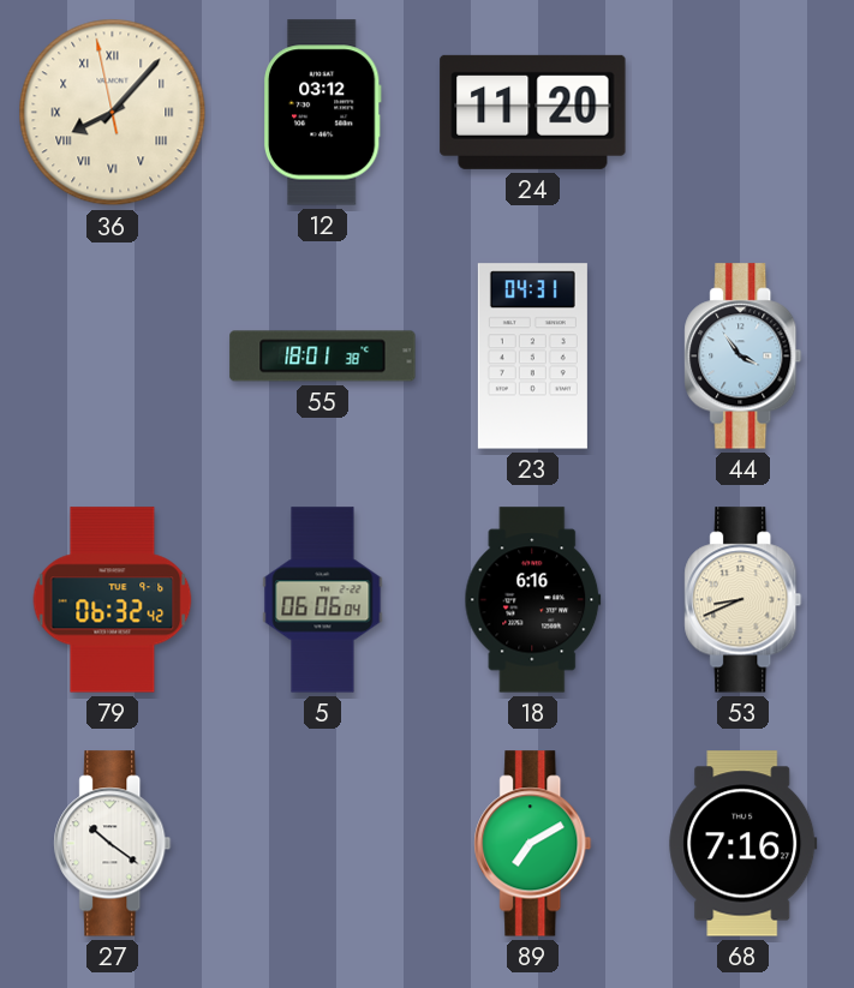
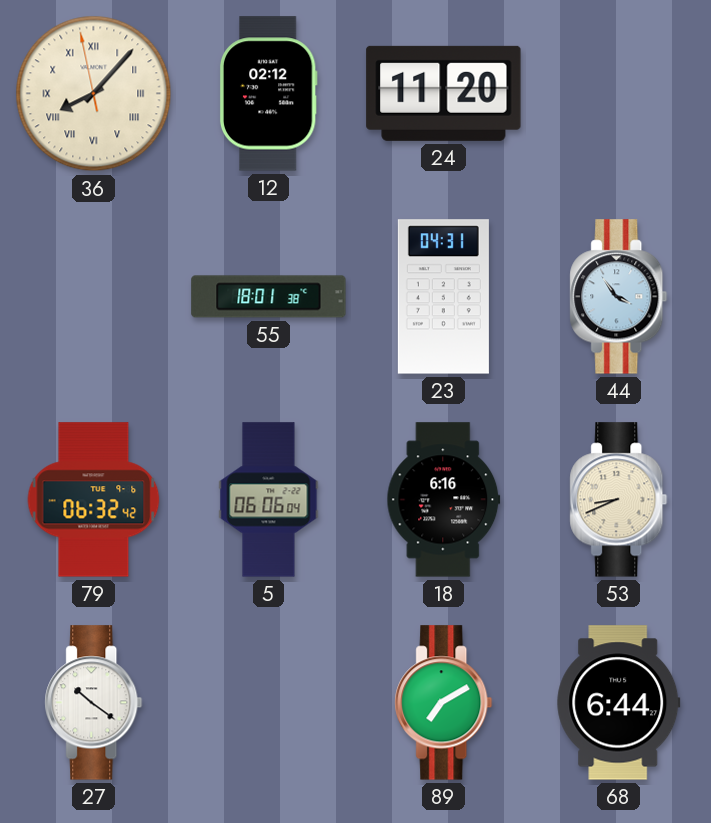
12: 03:12 -> 02:12
68: 7:16 -> 6:44
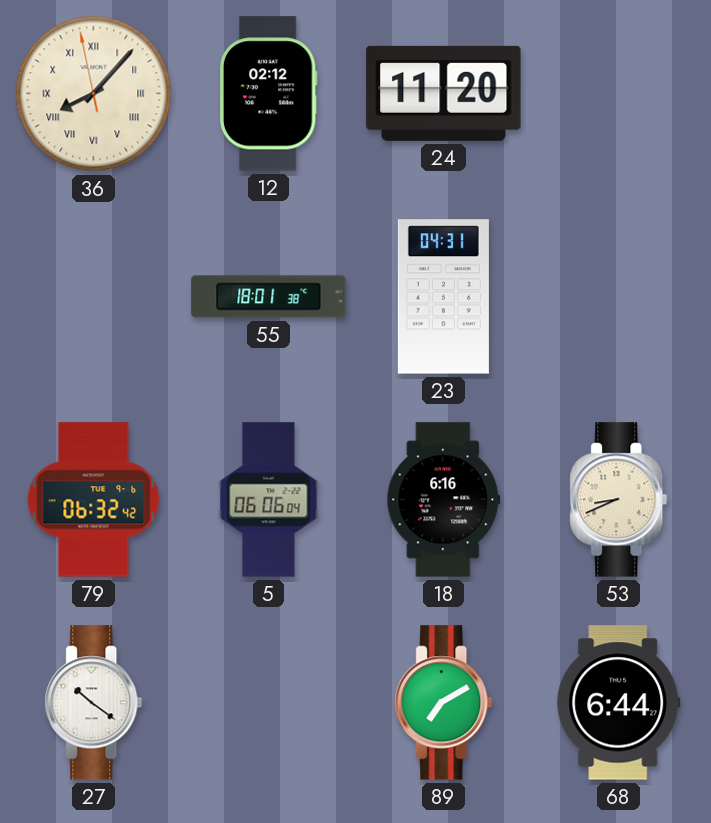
44: 3:54 -> none
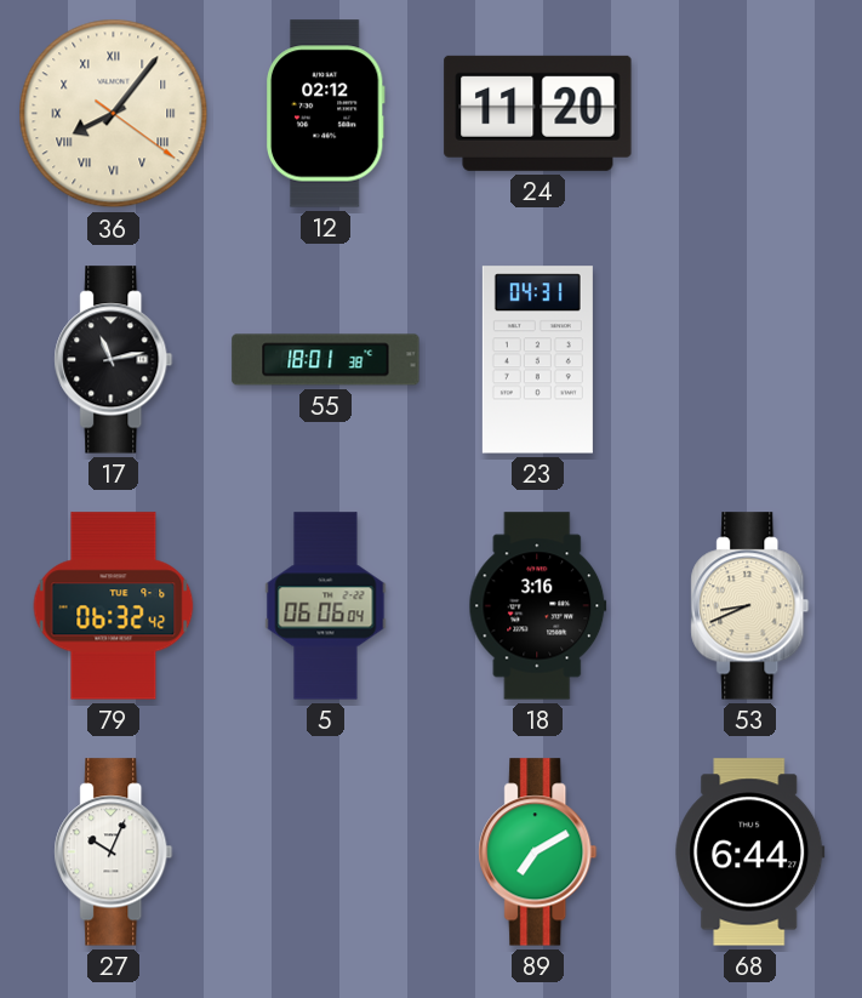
36: 8:06:58 -> 8:06:21
17: none -> 11:13
18: 6:16 -> 3:16
27: 10:21 -> 10:04
